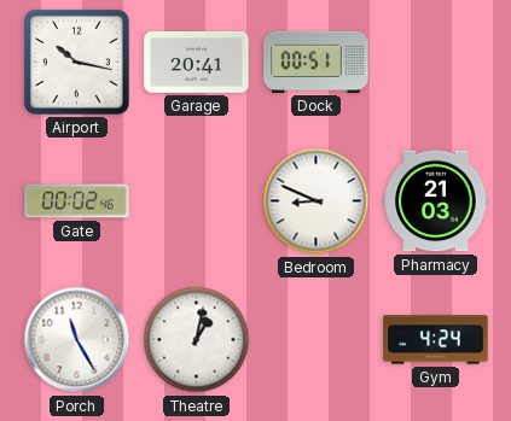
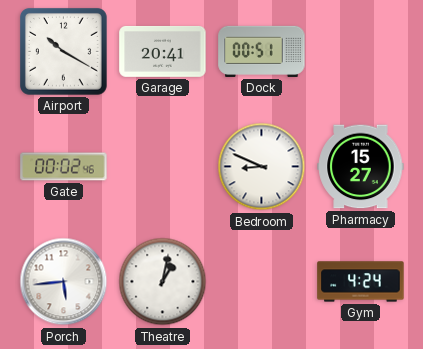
Airport: 10:17 -> 10:20
Pharmacy: 21:03 -> 15:27
Porch: 11:25 -> 5:44
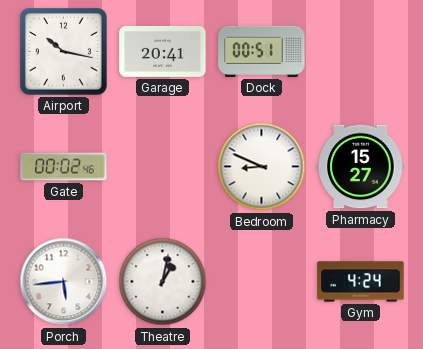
Airport: 10:20 -> 10:17
